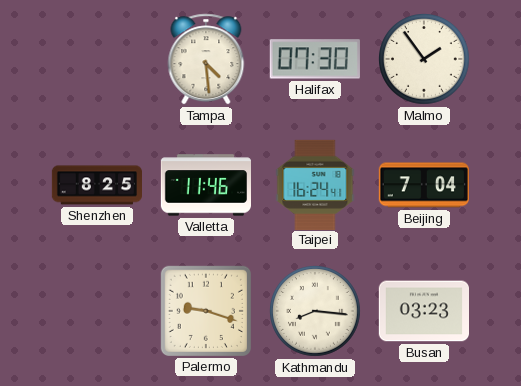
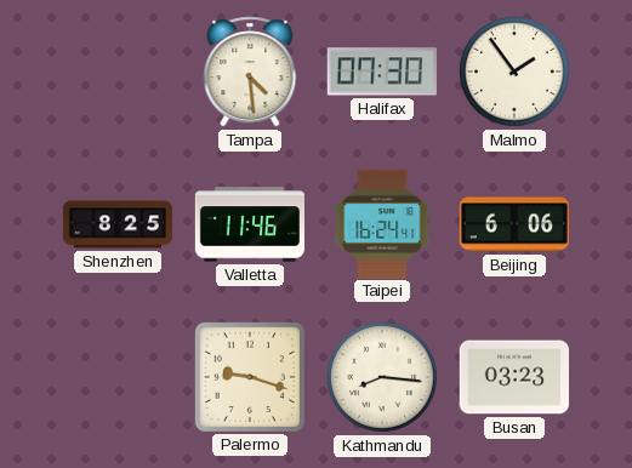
Beijing: 7:04 -> 6:06
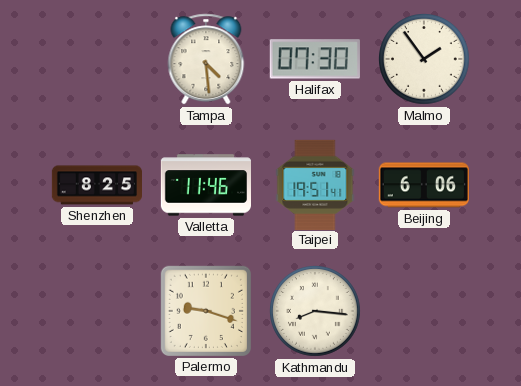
Taipei: 16:24 -> 19:51
Busan: 03:23 -> none
